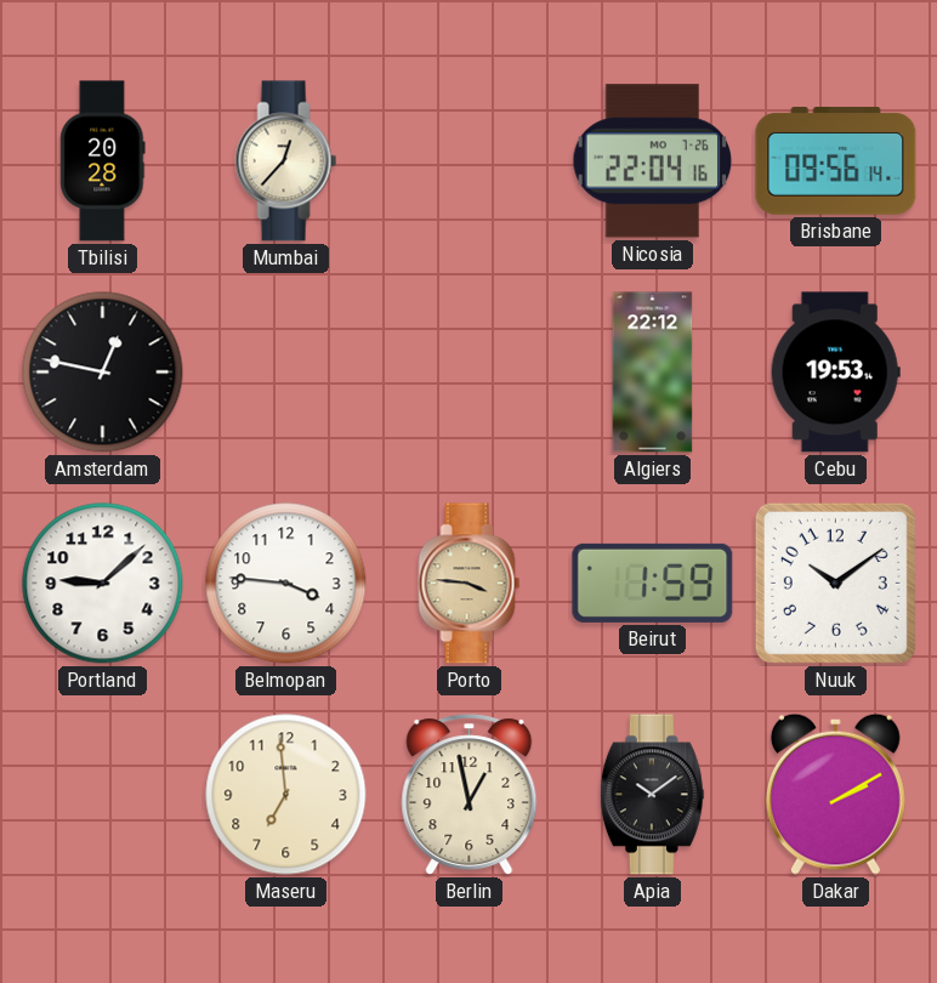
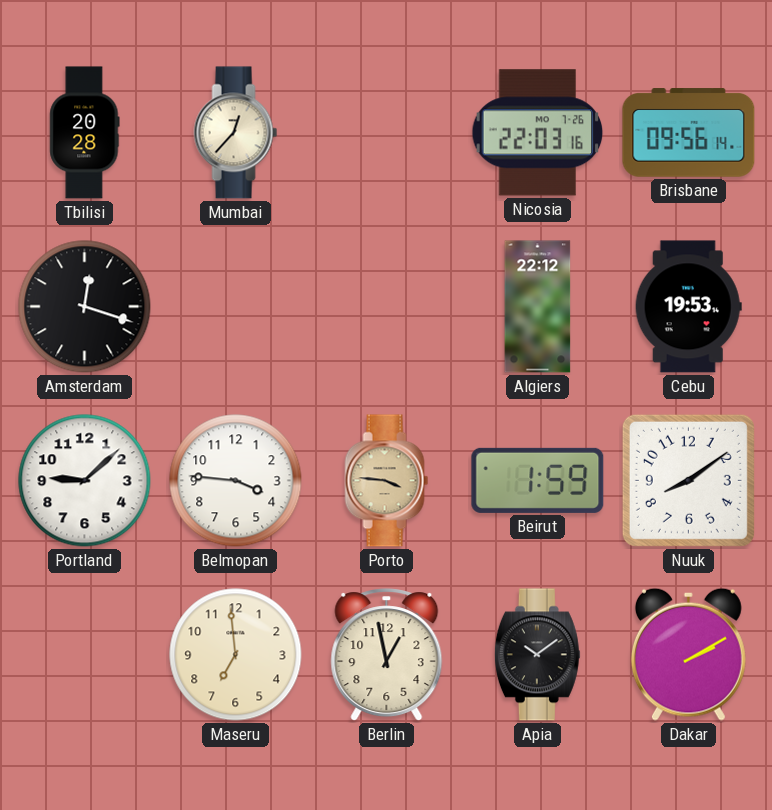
Nicosia: 22:04 -> 22:03
Amsterdam: 12:47 -> 12:18
Nuuk: 10:09 -> 8:09
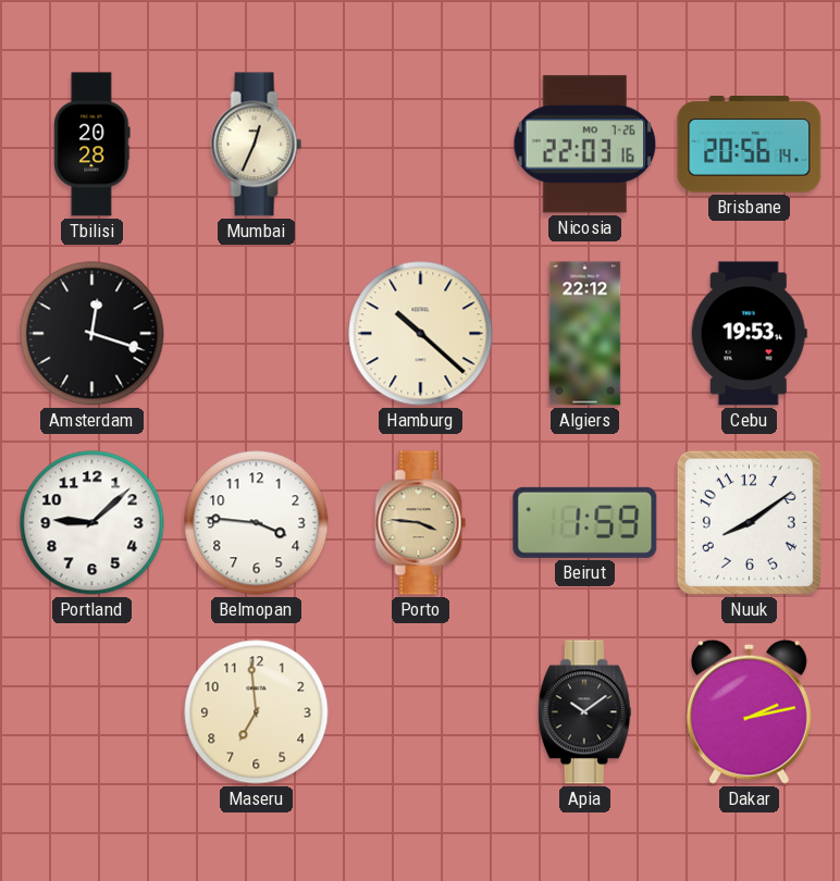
Mumbai: 12:37 -> 12:34
Brisbane: 09:56 -> 20:56
Hamburg: none -> 10:22
Berlin: 12:58 -> none
Dakar: 2:10 -> 2:13
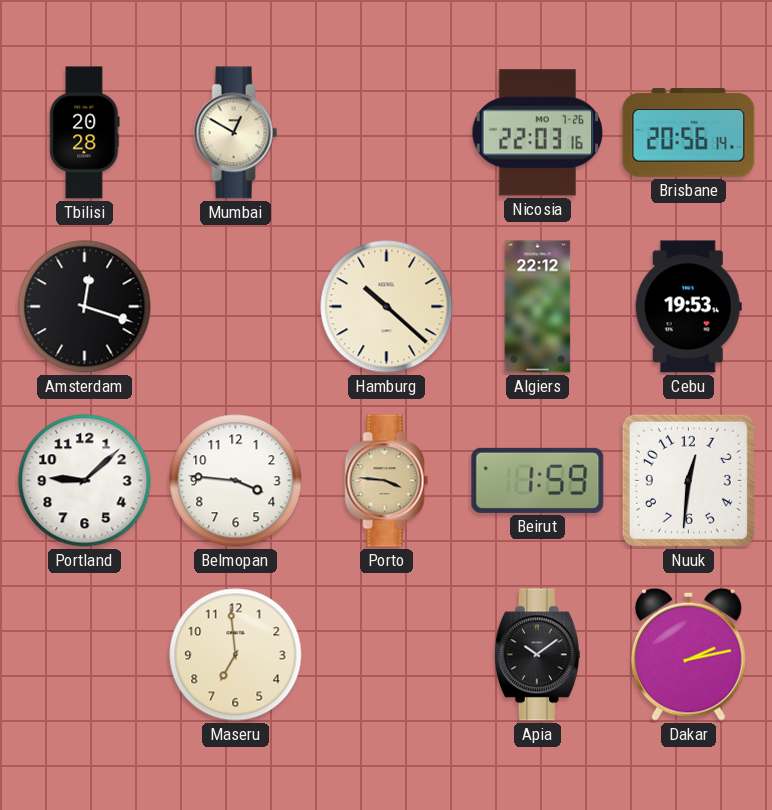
Mumbai: 12:34 -> 12:50
Nuuk: 8:09 -> 12:31
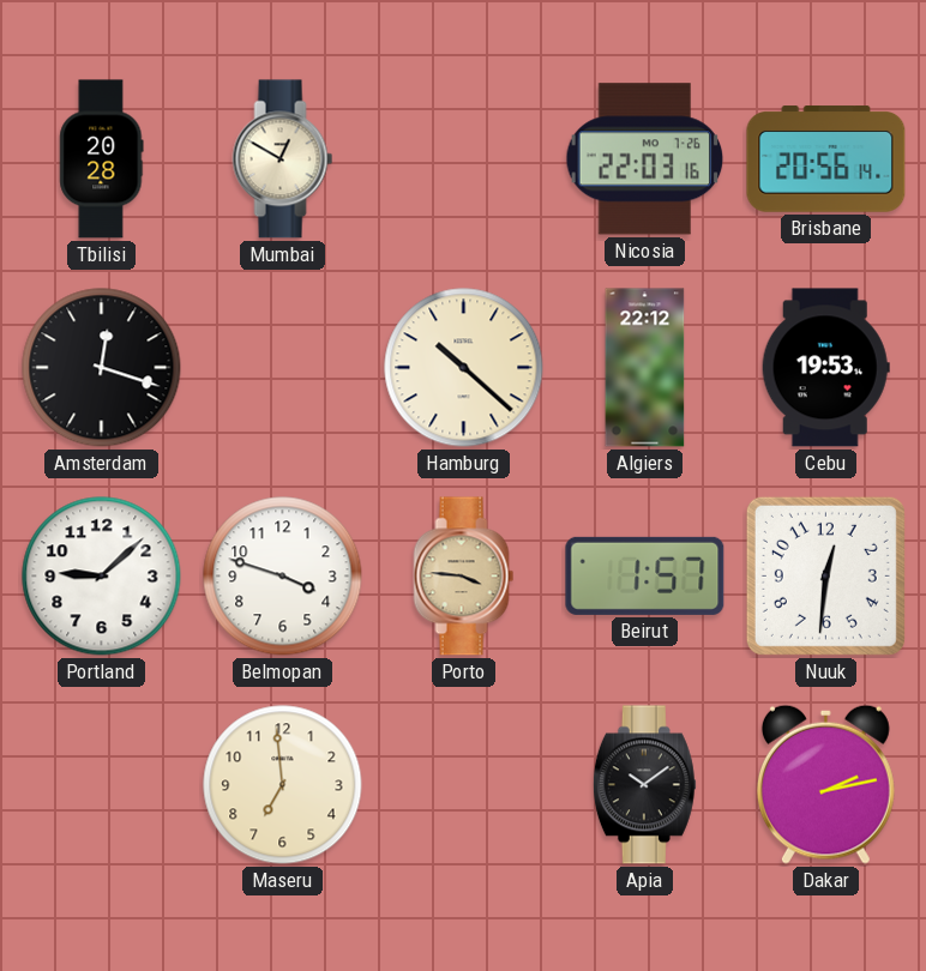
Belmopan: 3:46 -> 3:48
Beirut: 1:59 -> 1:57
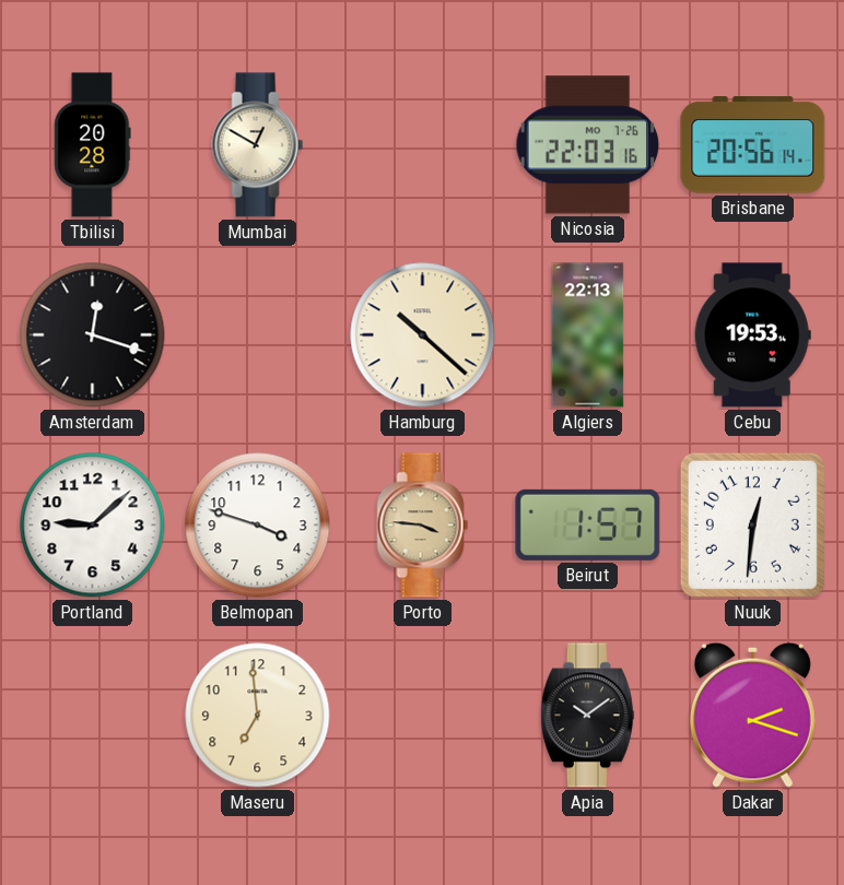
Algiers: 22:12 -> 22:13
Dakar: 2:13 -> 2:18
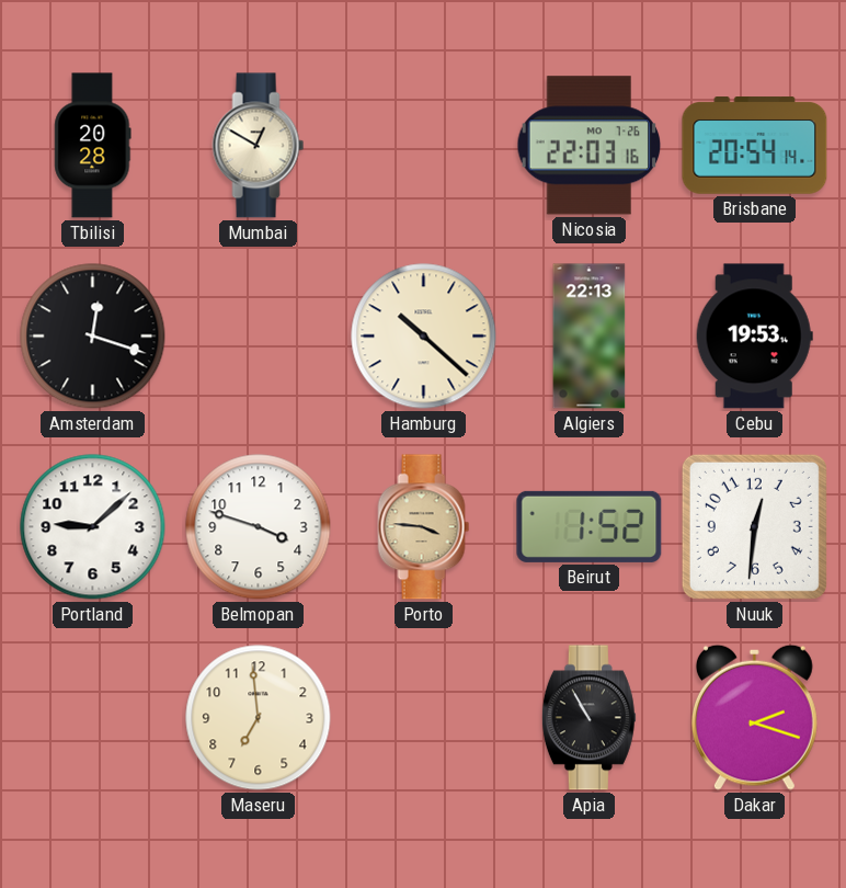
Brisbane: 20:56 -> 20:54
Beirut: 1:57 -> 1:52
Apia: 10:09 -> 10:55
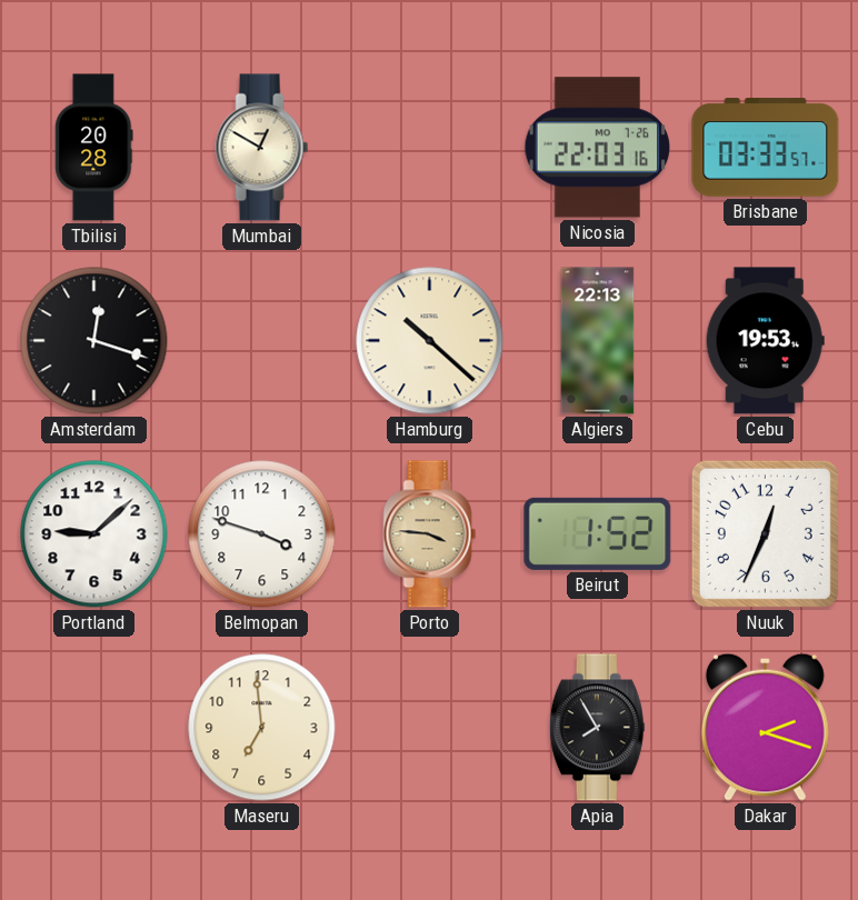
Brisbane: 20:54 -> 03:33
Nuuk: 12:31 -> 12:34
Apia: 10:55 -> 7:55
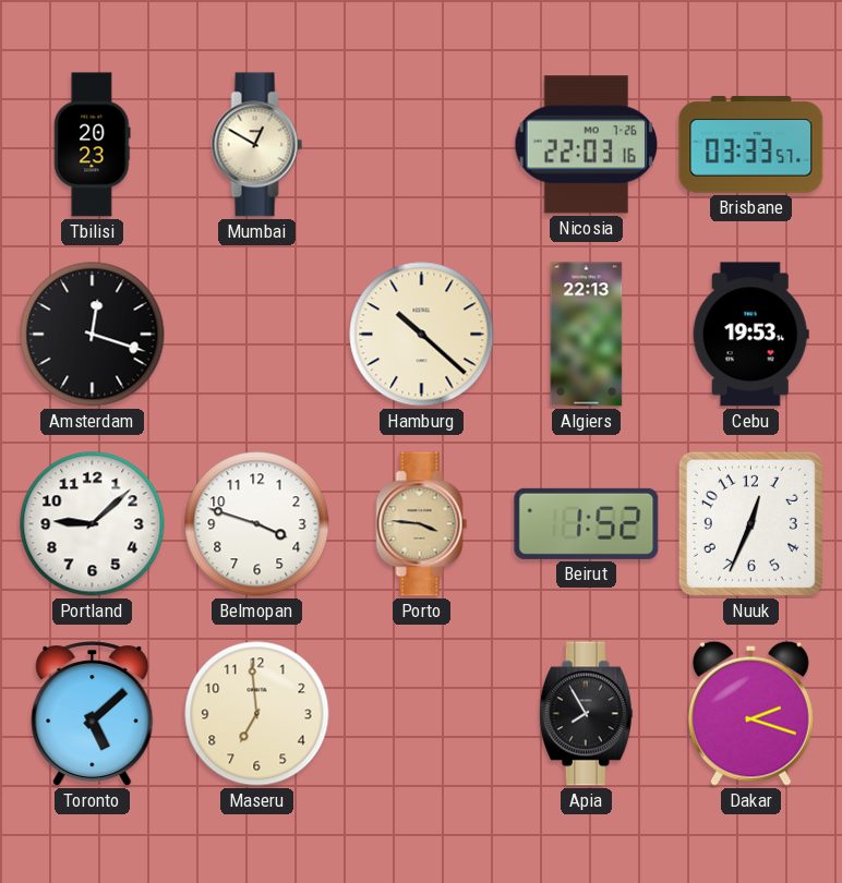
Tbilisi: 20:28 -> 20:23
Toronto: none -> 5:08
